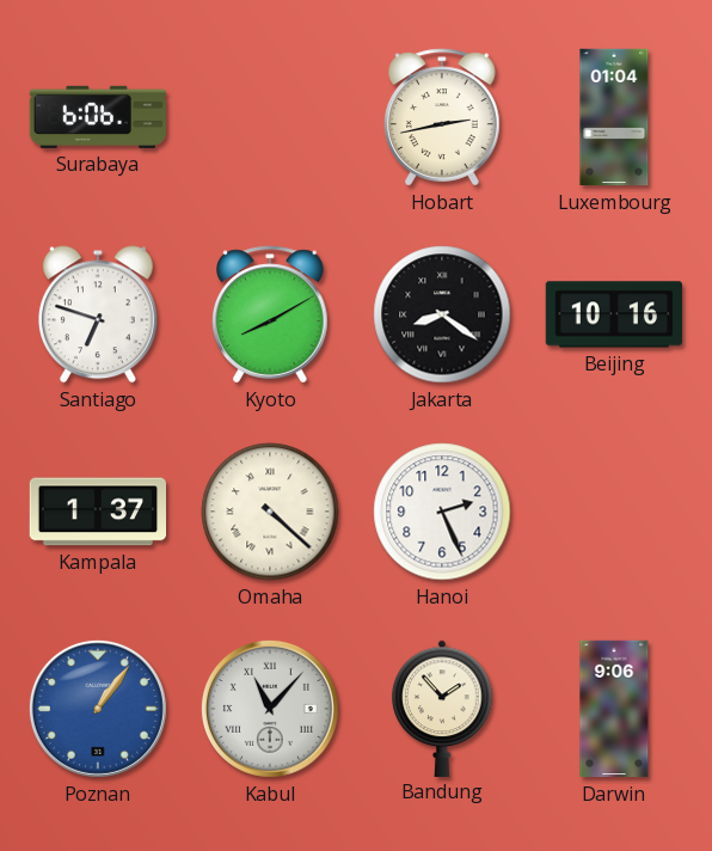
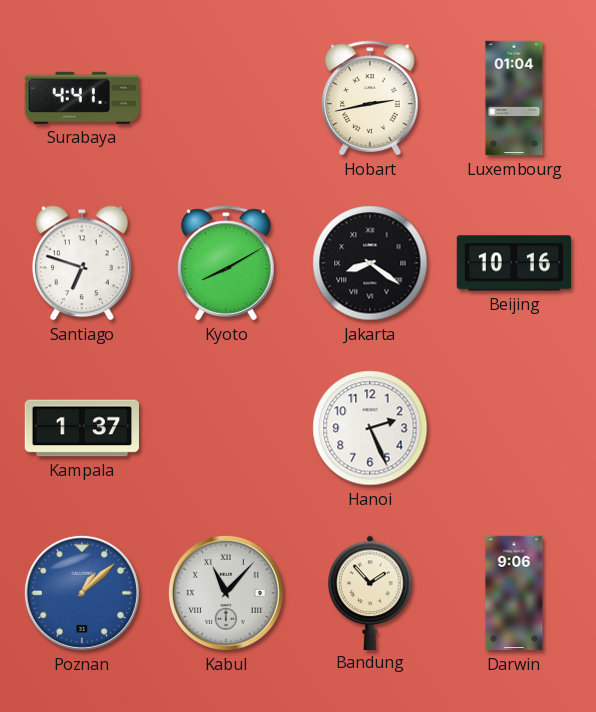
Surabaya: 6:06 -> 4:41
Omaha: 4:22 -> none
Poznan: 1:06 -> 1:08
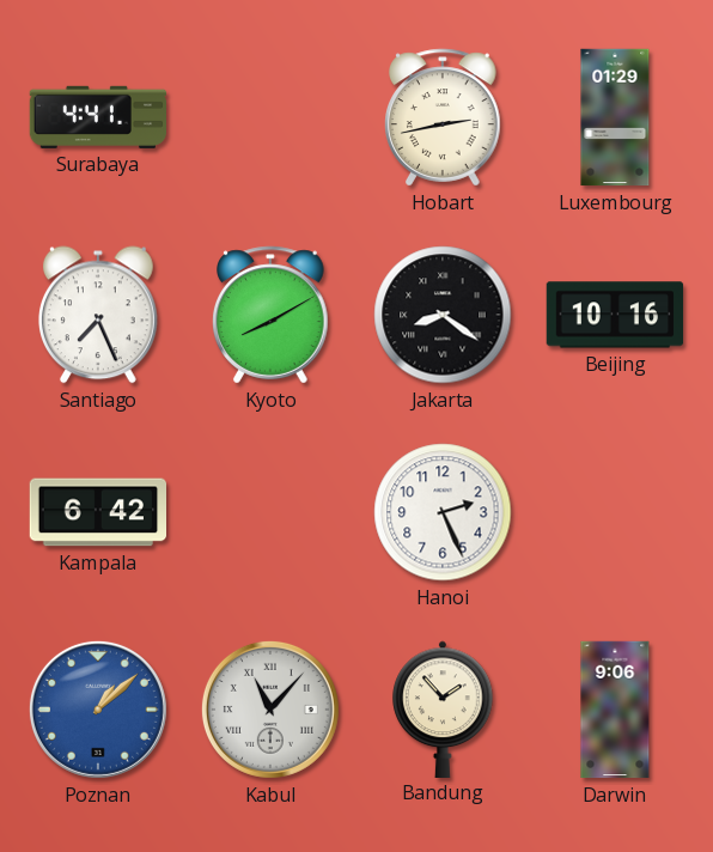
Luxembourg: 01:04 -> 01:29
Santiago: 6:48 -> 7:26
Kampala: 1:37 -> 6:42
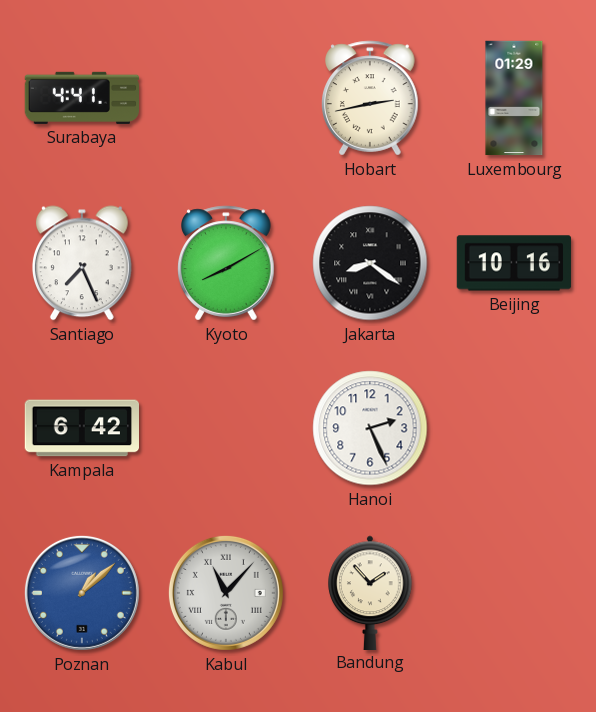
Darwin: 9:06 -> none
